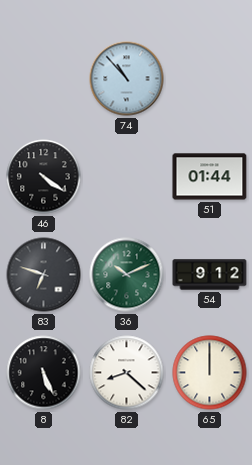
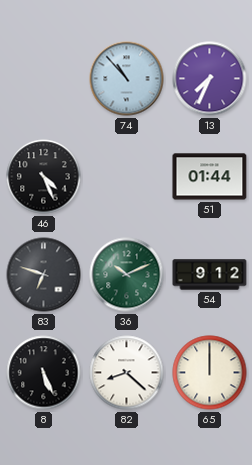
13: none -> 7:34
46: 4:21 -> 4:26
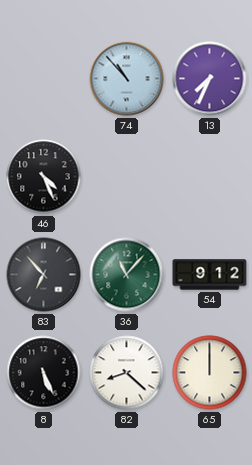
51: 01:44 -> none
83: 6:48 -> 6:53
36: 10:11 -> 11:07
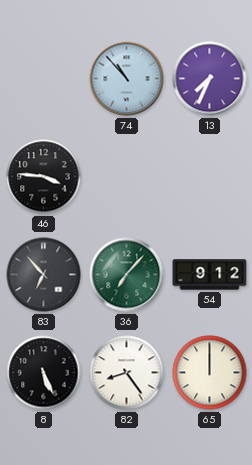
46: 4:26 -> 3:46
36: 11:07 -> 7:07
82: 8:22 -> 8:24
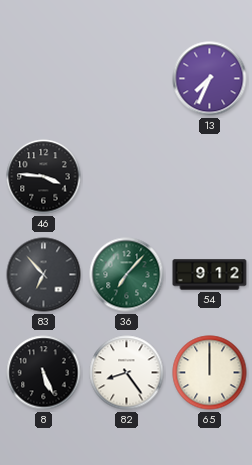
74: 10:53 -> none
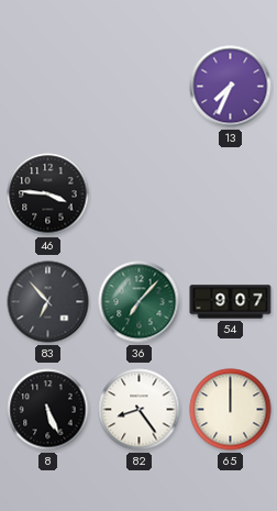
54: 9:12 -> 9:07
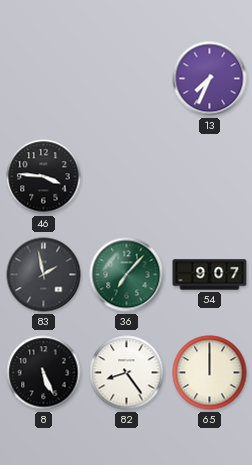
83: 6:53 -> 1:58
